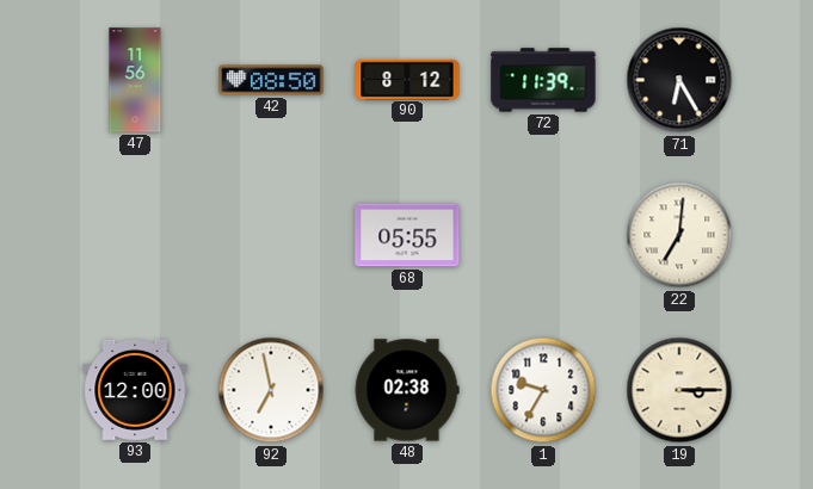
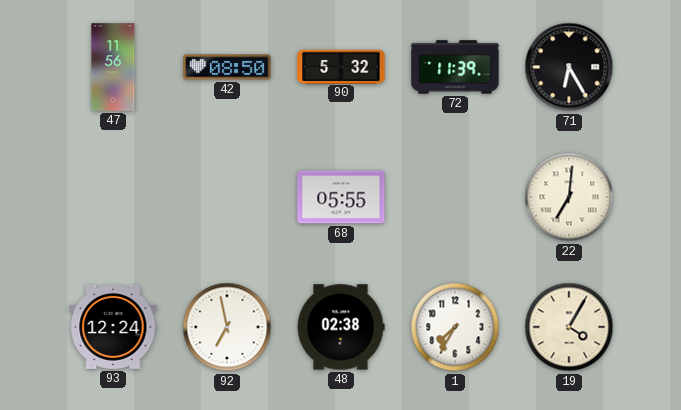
90: 8:12 -> 5:32
93: 12:00 -> 12:24
1: 9:35 -> 7:35
19: 3:15 -> 4:05
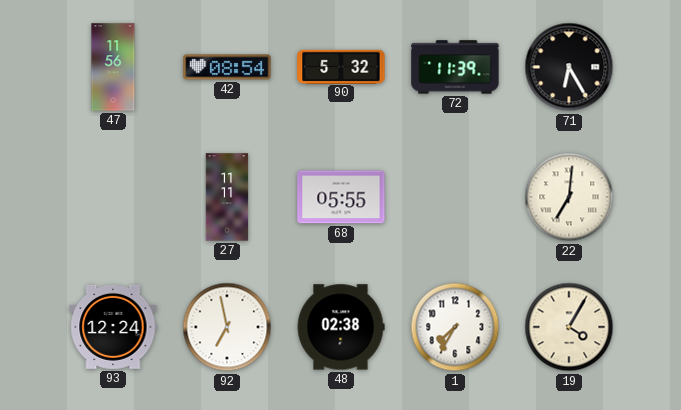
42: 08:50 -> 08:54
27: none -> 11:11
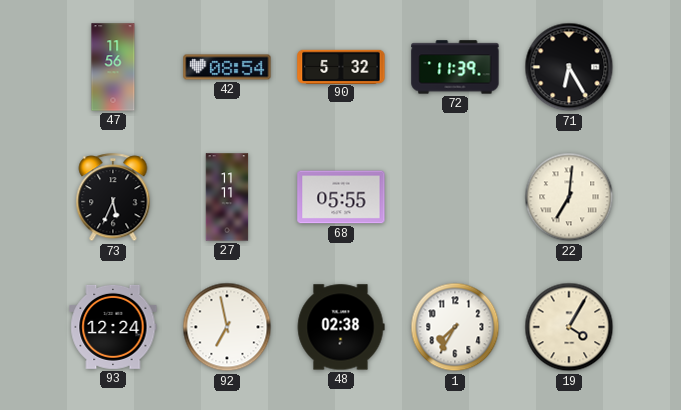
73: none -> 5:34
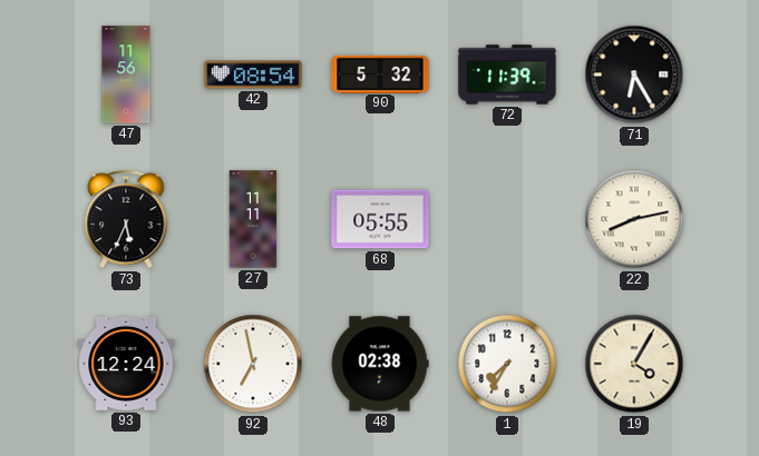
22: 7:01 -> 8:13
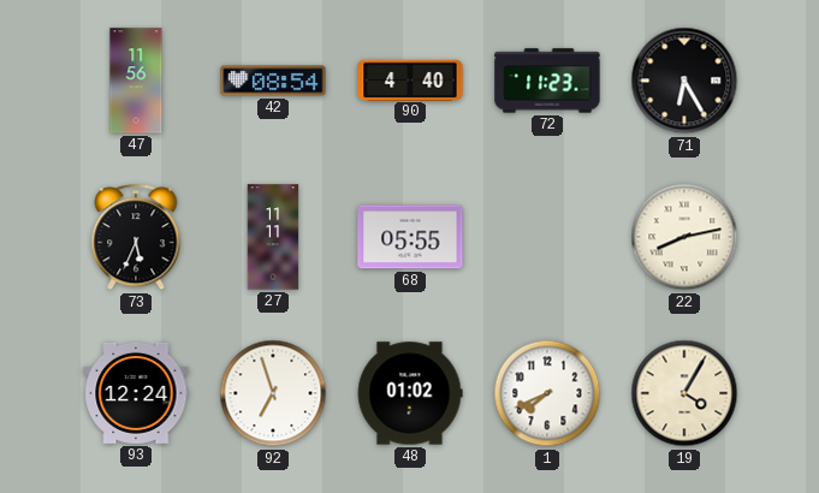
90: 5:32 -> 4:40
72: 11:39 -> 11:23
92: 6:58 -> 6:57
48: 02:38 -> 01:02
1: 7:35 -> 7:41
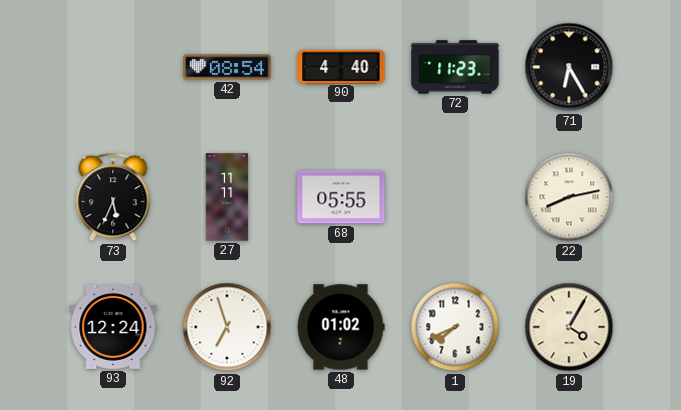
47: 11:56 -> none
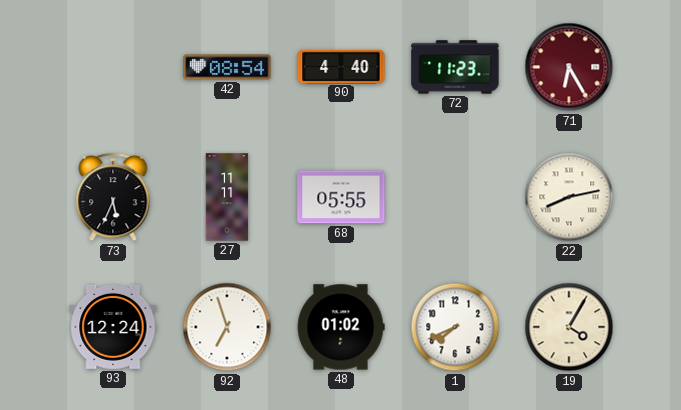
71 dial: black -> burgundy
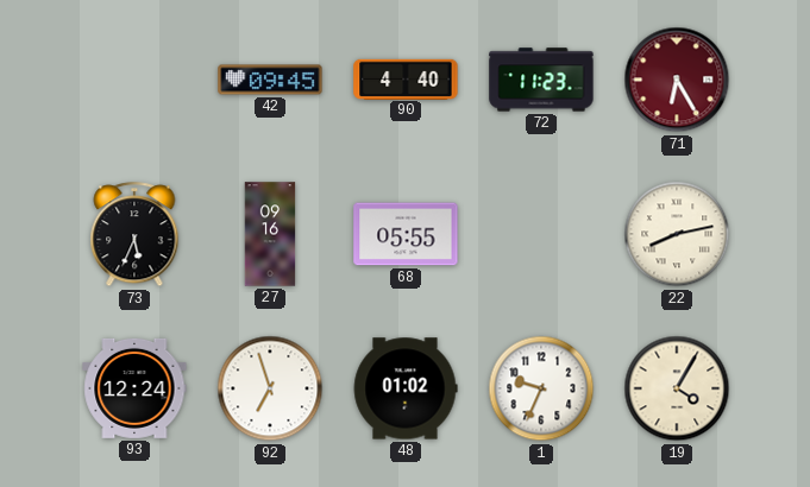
42: 08:54 -> 09:45
27: 11:11 -> 09:16
1: 7:41 -> 9:34
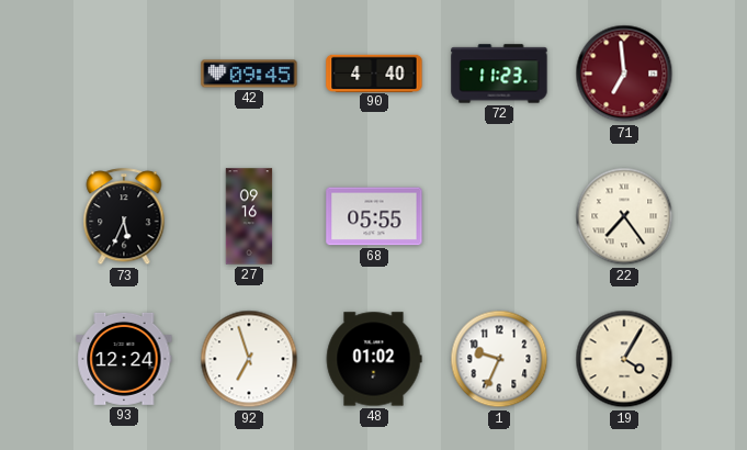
71: 6:25 -> 6:59
22: 8:13 -> 7:24
